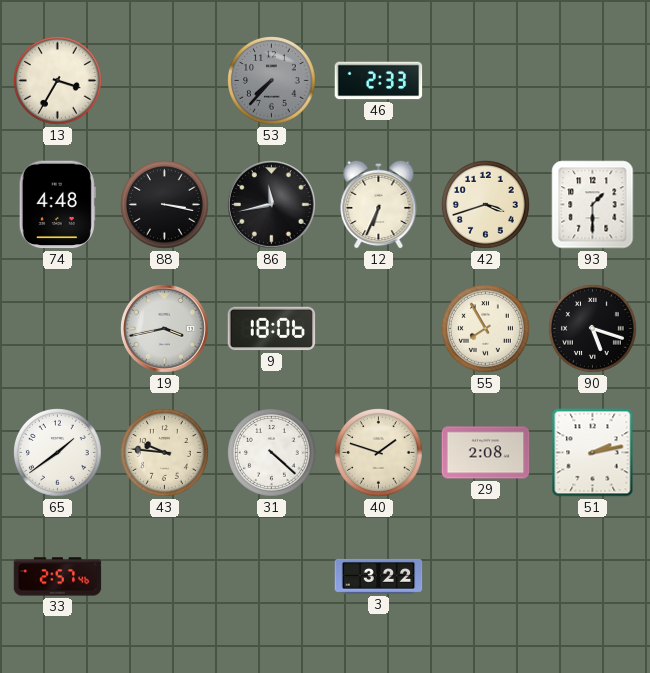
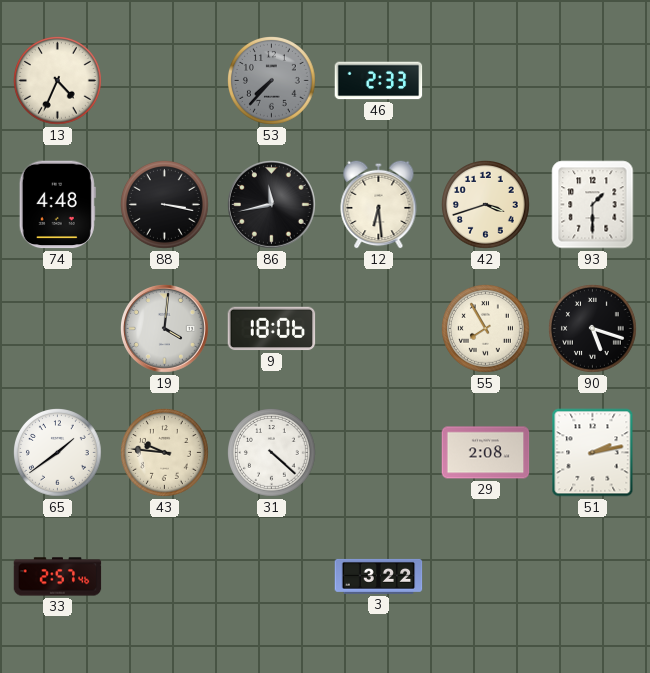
13: 3:35 -> 4:34
12: 6:34 -> 6:29
19: 3:43 -> 4:01
40: 1:48 -> none
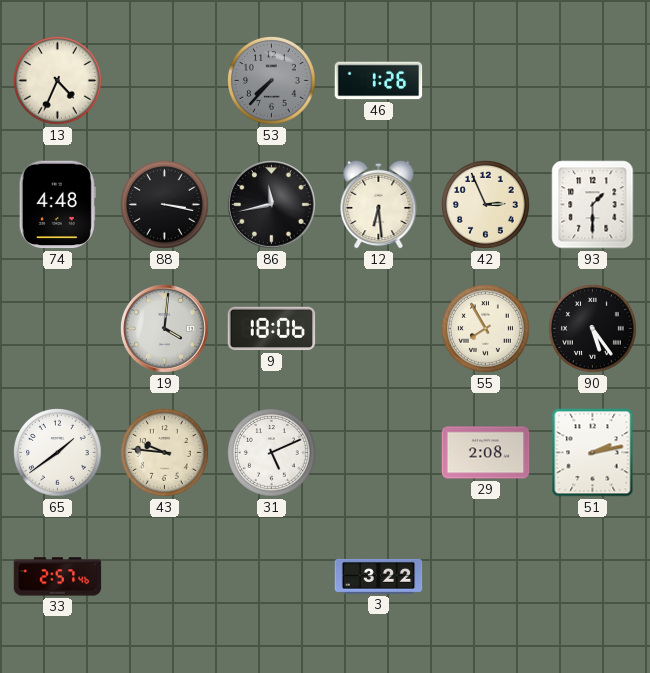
46: 2:33 -> 1:26
42: 3:42 -> 2:56
90: 5:18 -> 5:24
31: 4:22 -> 5:11
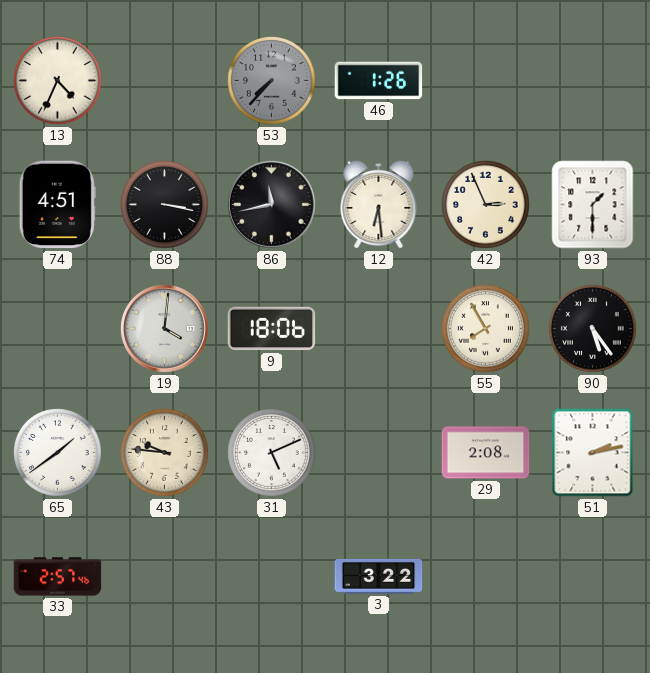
74: 4:48 -> 4:51
